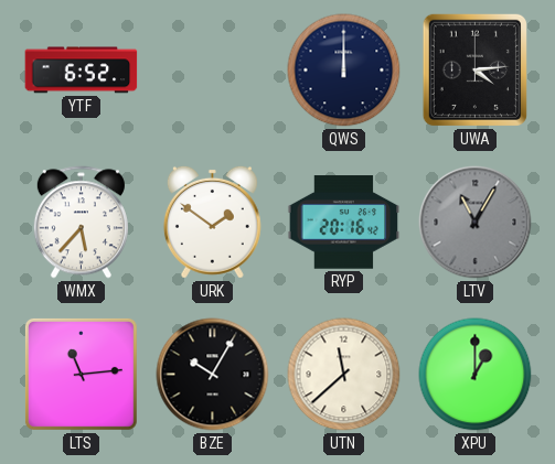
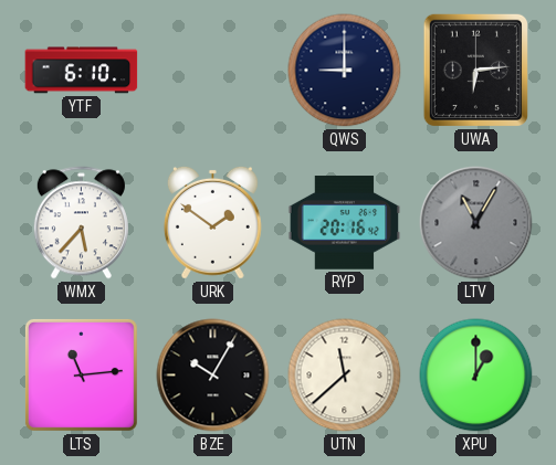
YTF: 6:52 -> 6:10
QWS: 12:00 -> 9:00
UWA: 4:14 -> 6:14
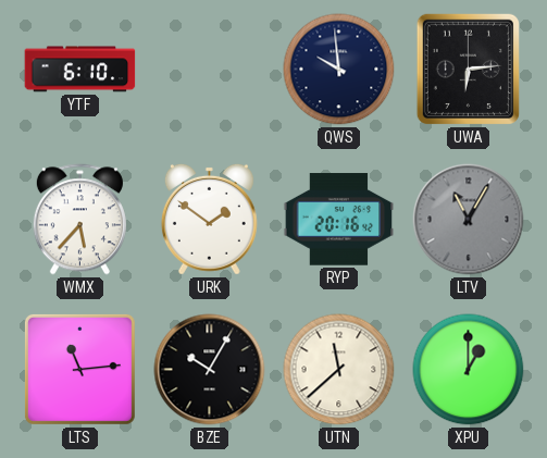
QWS: 9:00 -> 9:59
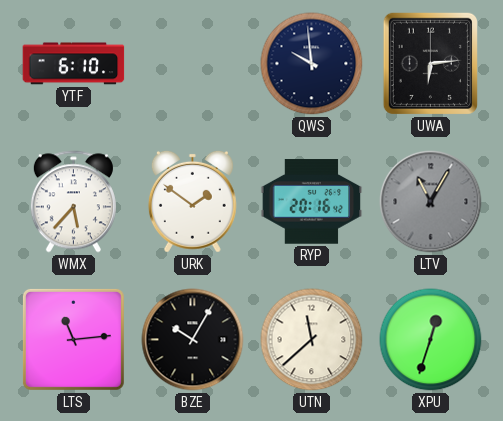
XPU: 1:00 -> 12:33
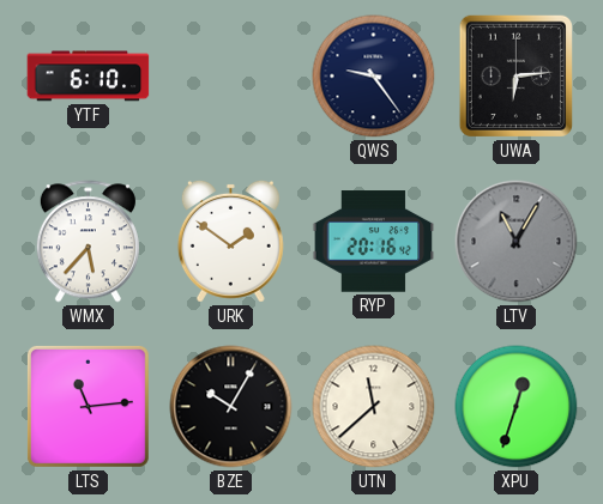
QWS: 9:59 -> 9:24
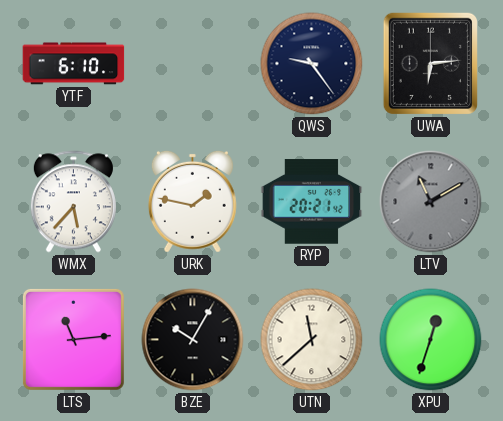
URK: 1:51 -> 1:47
RYP: 20:16 -> 20:21
LTV: 11:05 -> 11:10
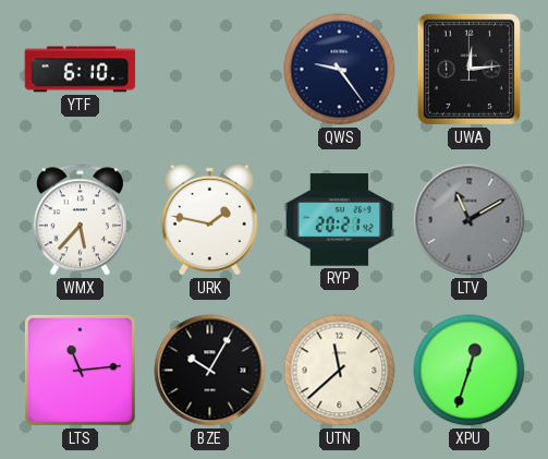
UWA: 6:14 -> 12:14
